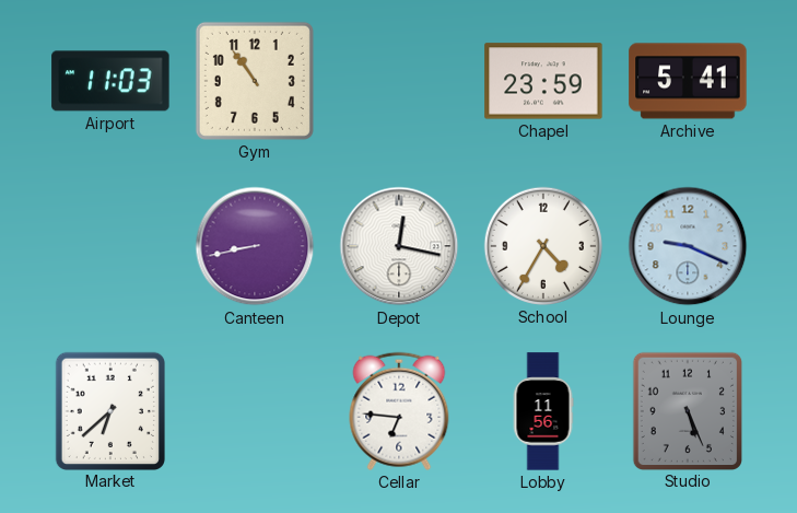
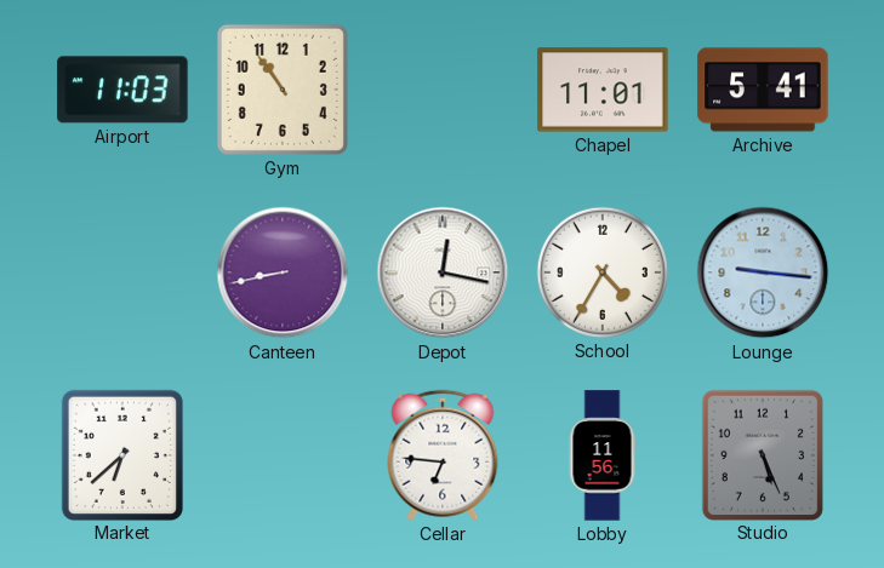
Chapel: 23:59 -> 11:01
Lounge: 9:19 -> 9:16
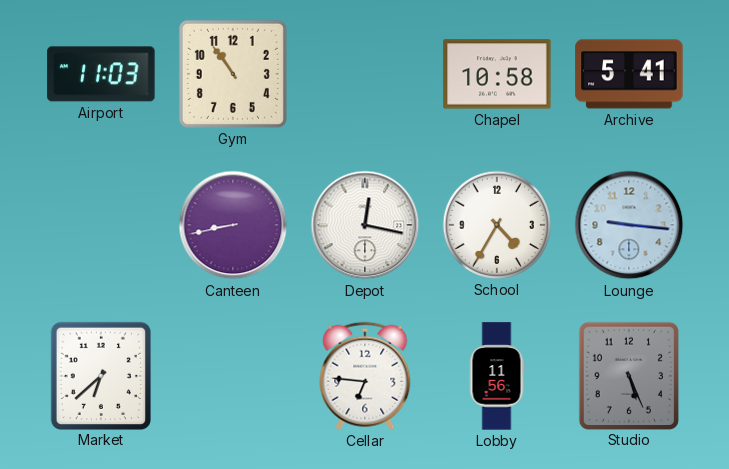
Chapel: 11:01 -> 10:58
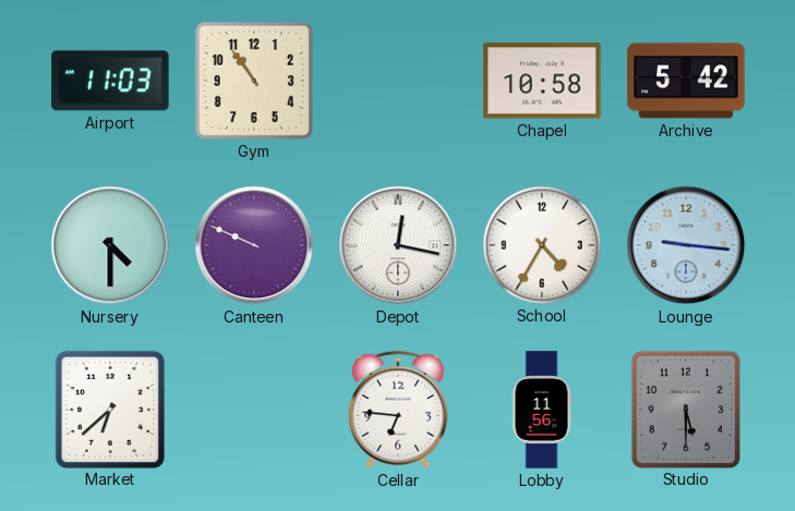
Archive: 5:41 -> 5:42
Nursery: none -> 4:30
Canteen: 8:43 -> 9:49
Studio: 5:26 -> 5:30
